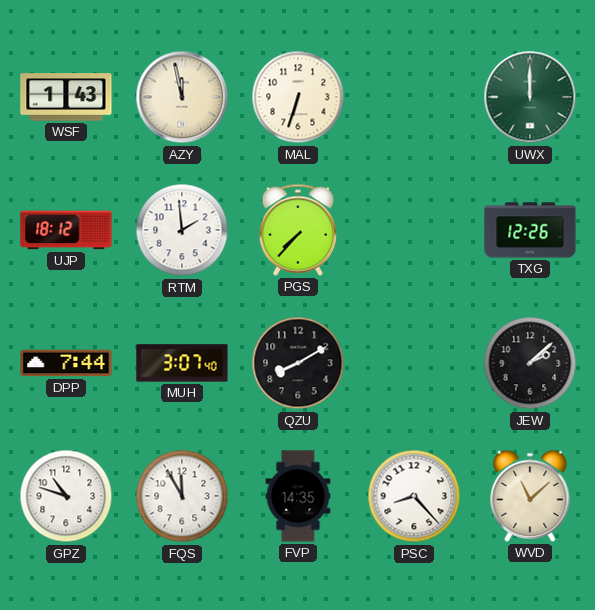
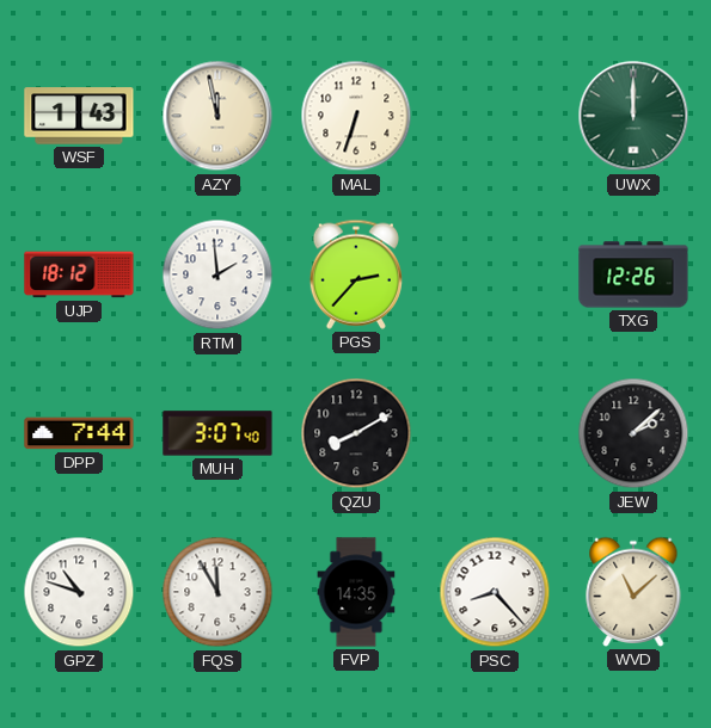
PGS: 7:37 -> 2:37
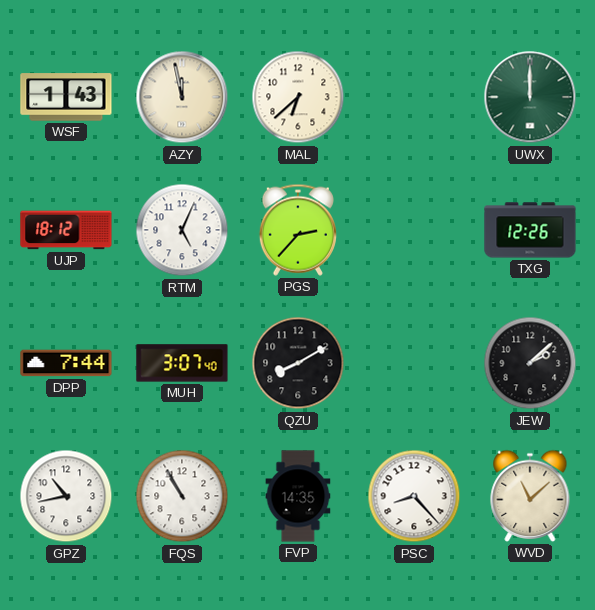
MAL: 6:33 -> 6:38
RTM: 1:59 -> 5:04
GPZ: 10:48 -> 10:43
FQS: 11:55 -> 10:55
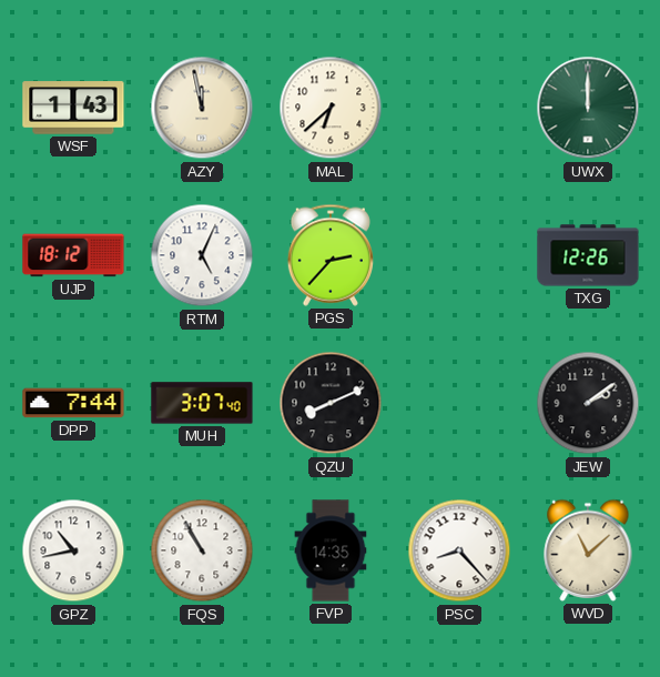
QZU: 8:10 -> 8:11
JEW: 2:08 -> 2:09
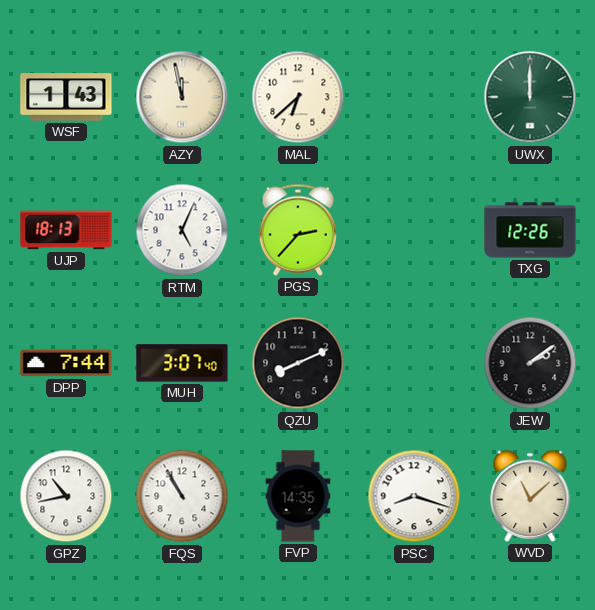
UJP: 18:12 -> 18:13
PSC: 8:23 -> 8:18
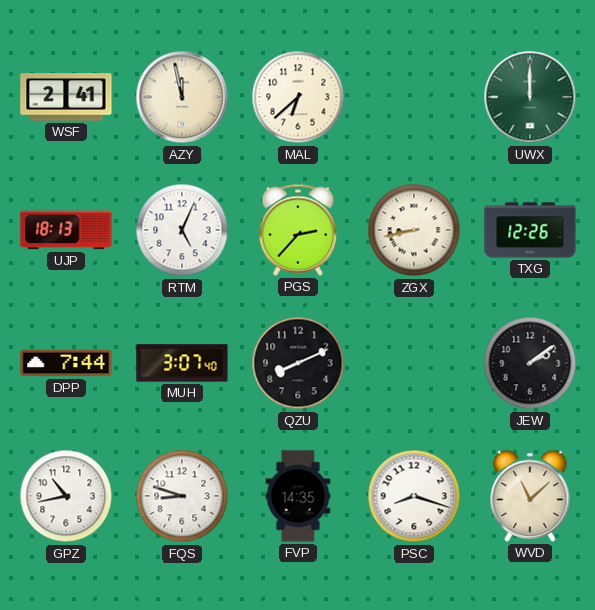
WSF: 1:43 -> 2:41
ZGX: none -> 8:43
FQS: 10:55 -> 8:48
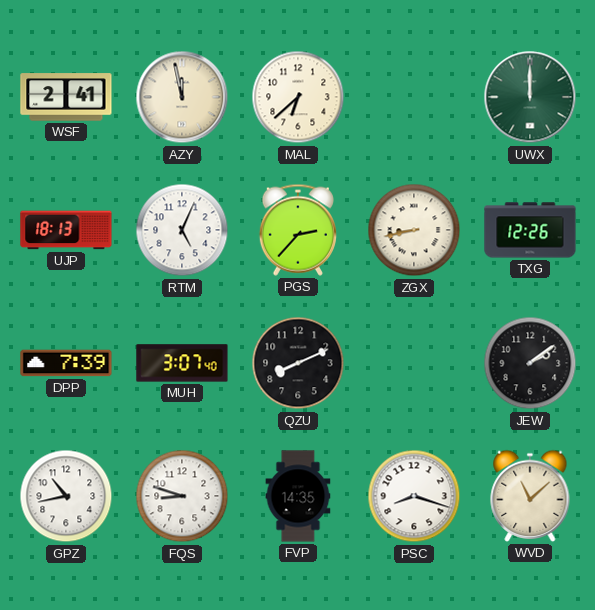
DPP: 7:44 -> 7:39
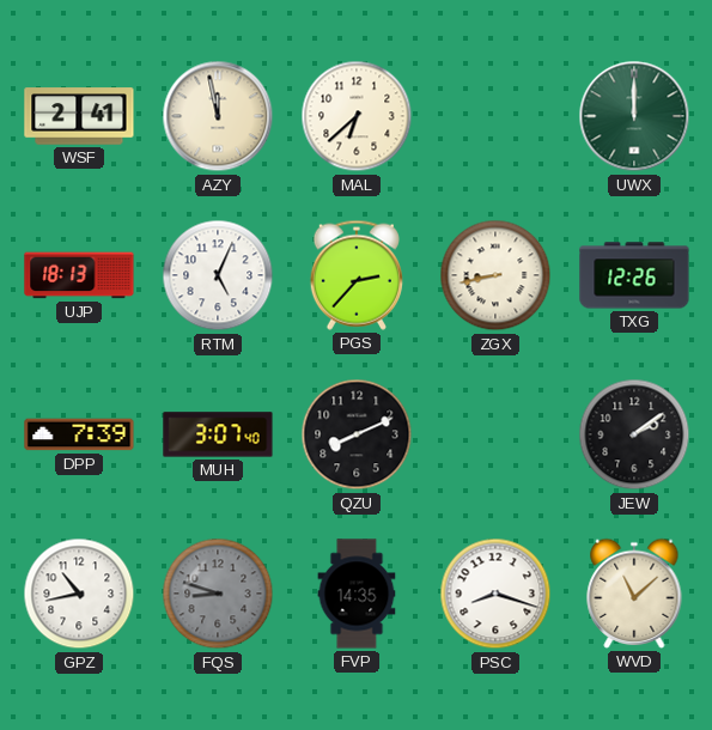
FQS dial: white -> grey
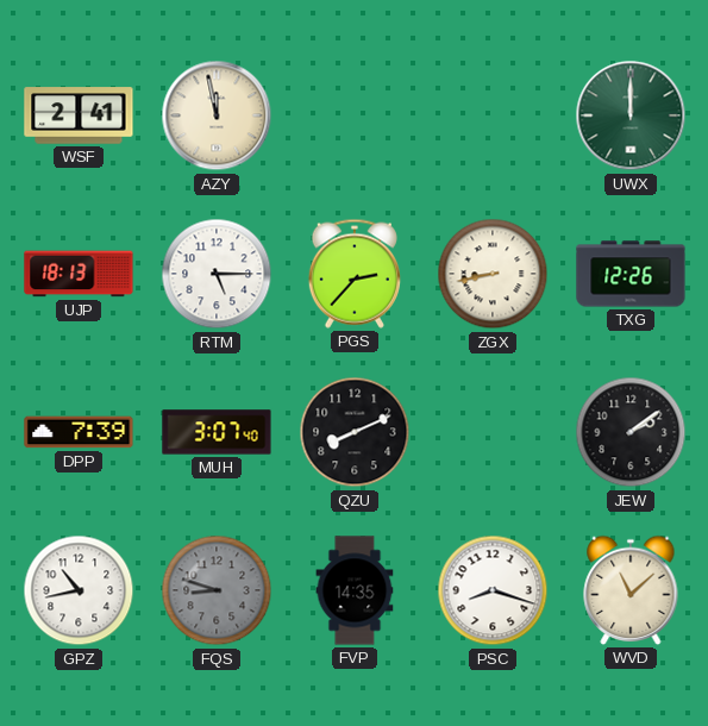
MAL: 6:38 -> none
RTM: 5:04 -> 5:15
